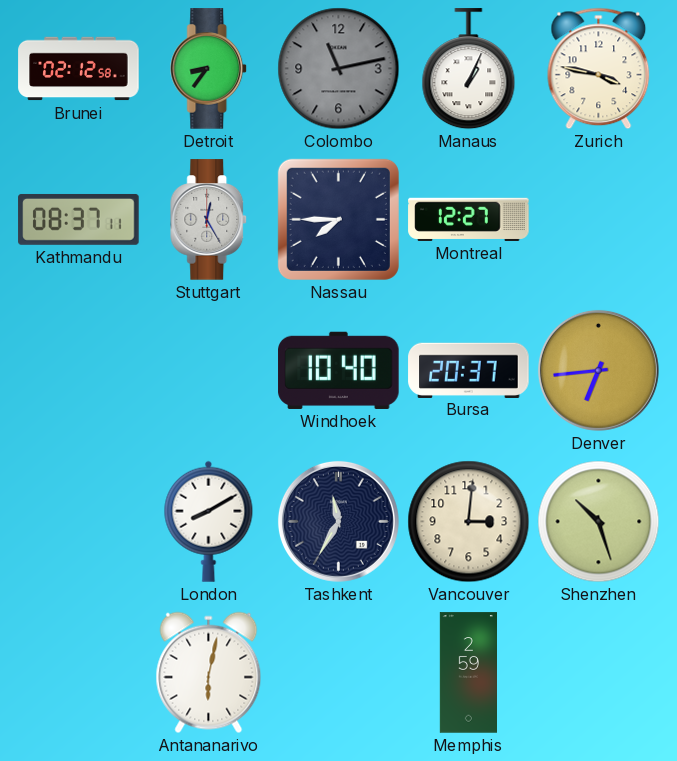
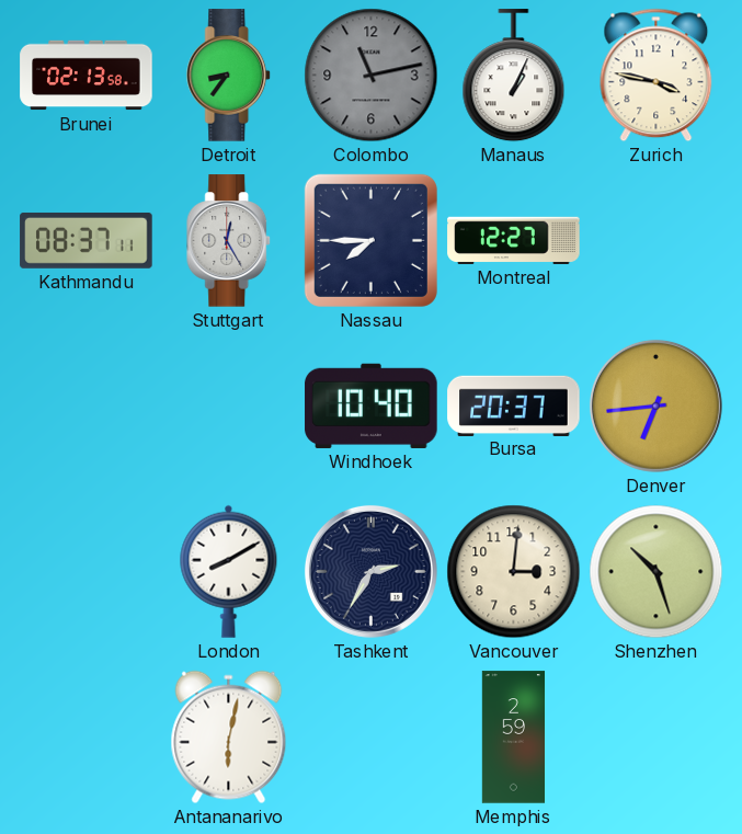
Brunei: 02:12 -> 02:13
Tashkent: 11:35 -> 2:35
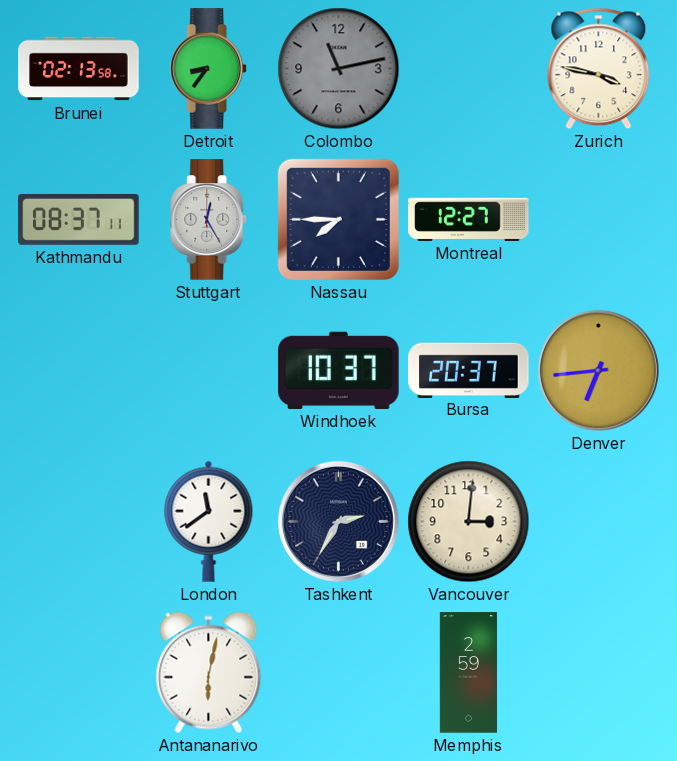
Manaus: 1:04 -> none
Windhoek: 10:40 -> 10:37
London: 8:10 -> 11:39
Shenzhen: 10:27 -> none
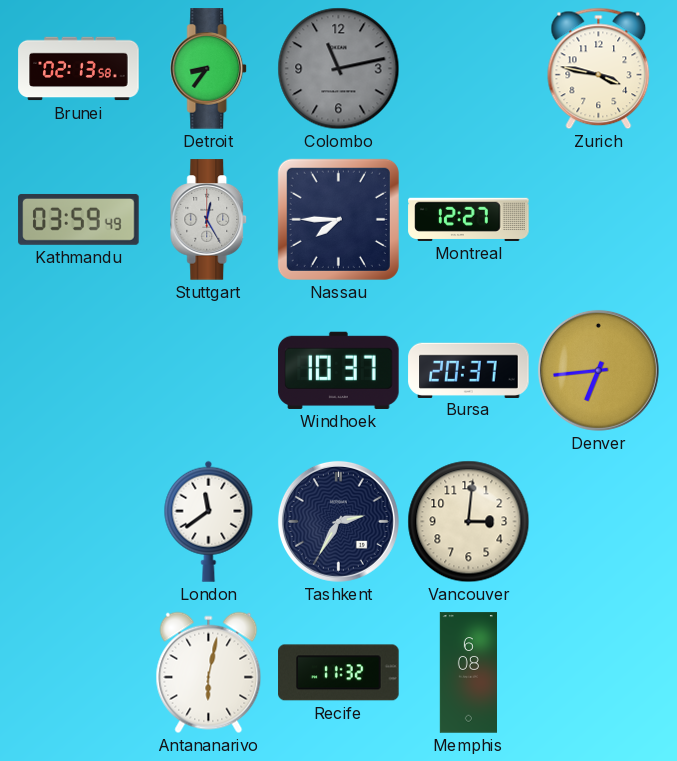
Kathmandu: 08:37 -> 03:59
Recife: none -> 11:32
Memphis: 2:59 -> 6:08
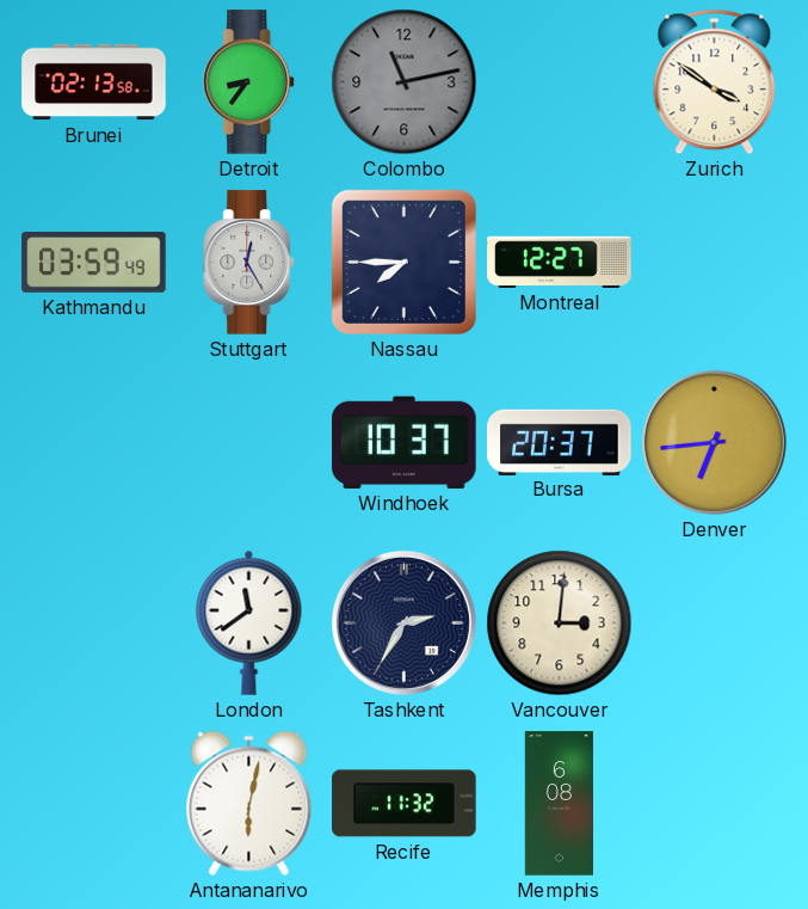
Zurich: 3:47 -> 3:51
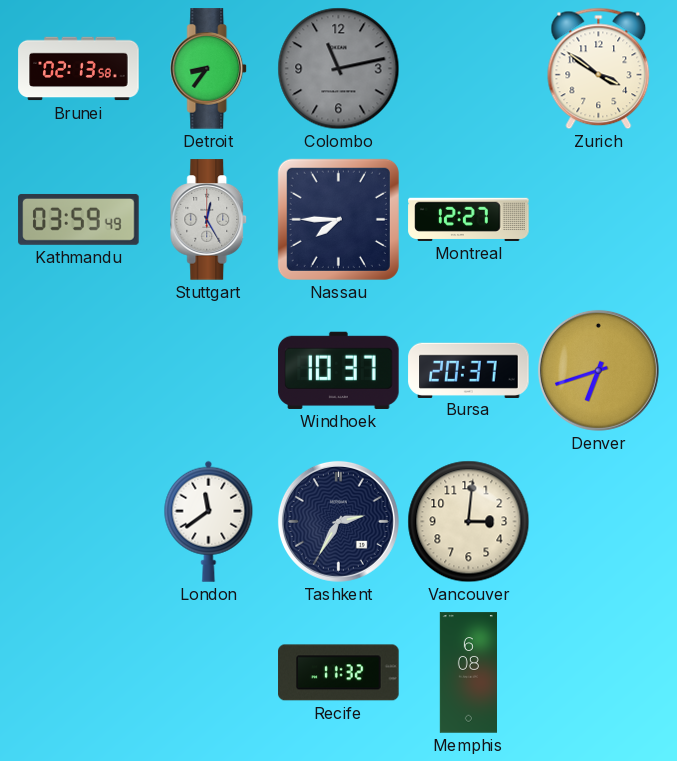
Denver: 6:44 -> 6:42
Antananarivo: 6:02 -> none
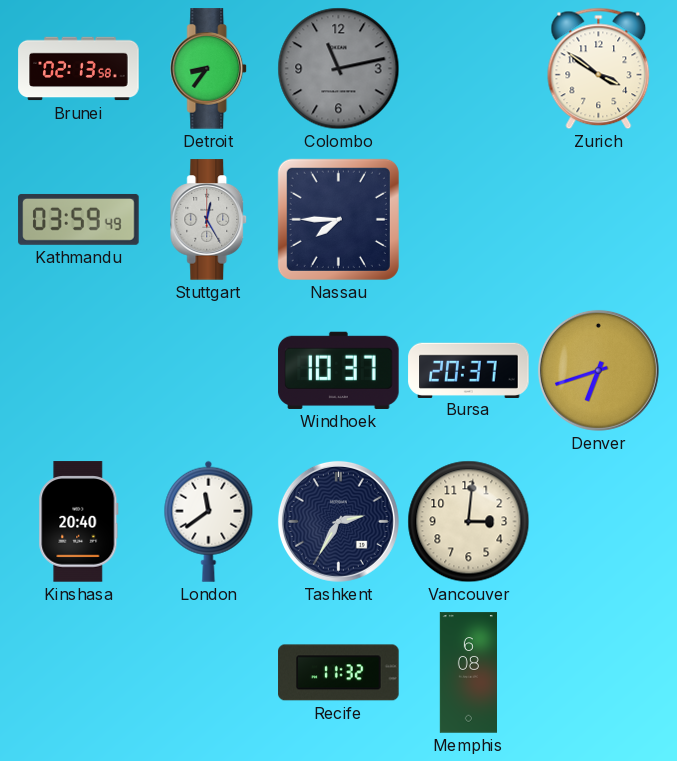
Montreal: 12:27 -> none
Kinshasa: none -> 20:40
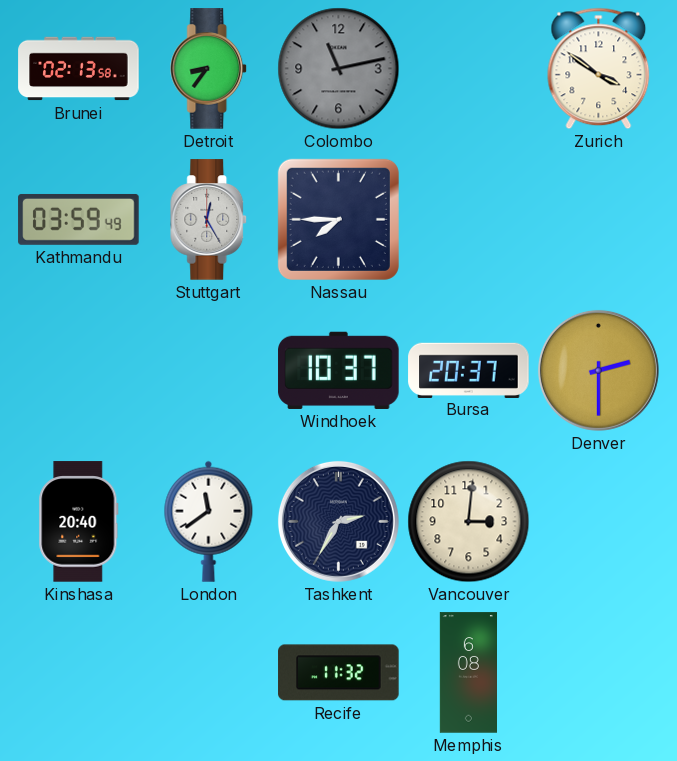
Denver: 6:42 -> 2:30
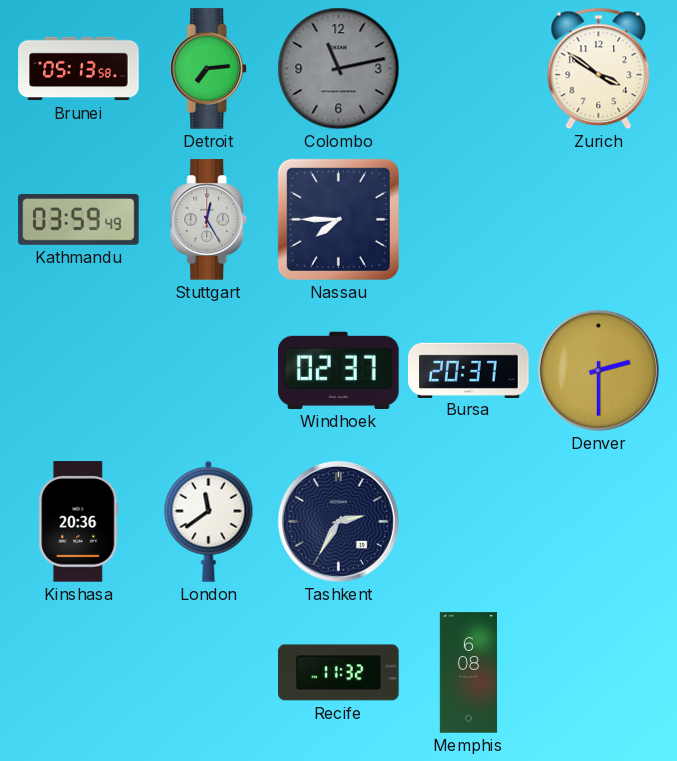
Brunei: 02:13 -> 05:13
Detroit: 8:36 -> 7:14
Windhoek: 10:37 -> 02:37
Kinshasa: 20:40 -> 20:36
Vancouver: 3:01 -> none
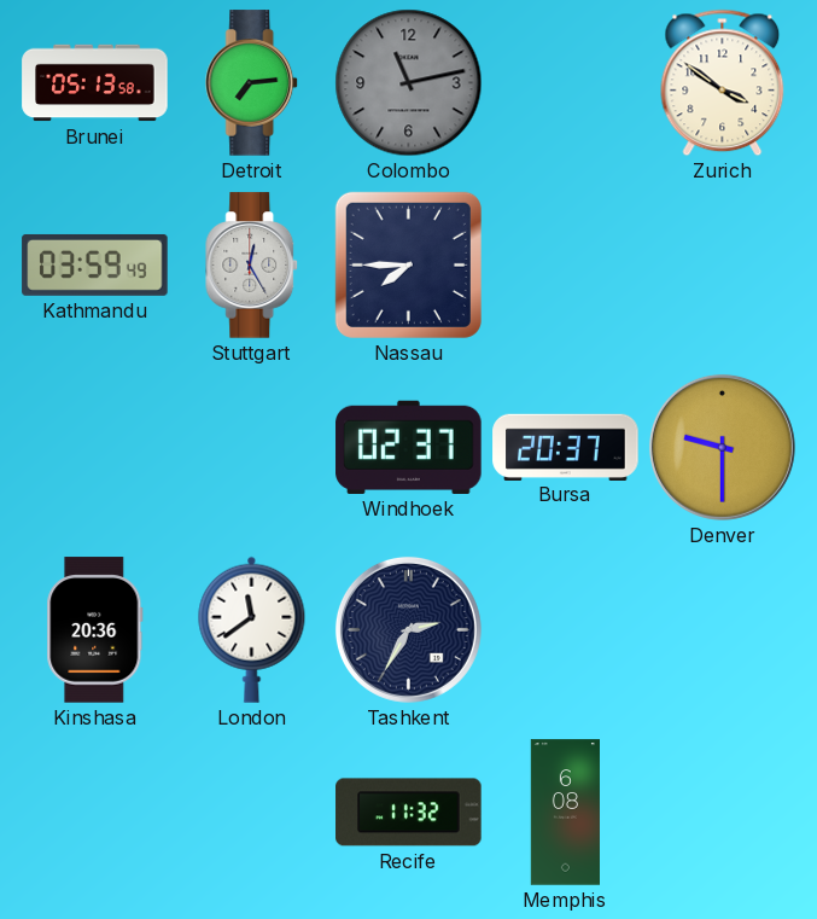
Denver: 2:30 -> 9:30
